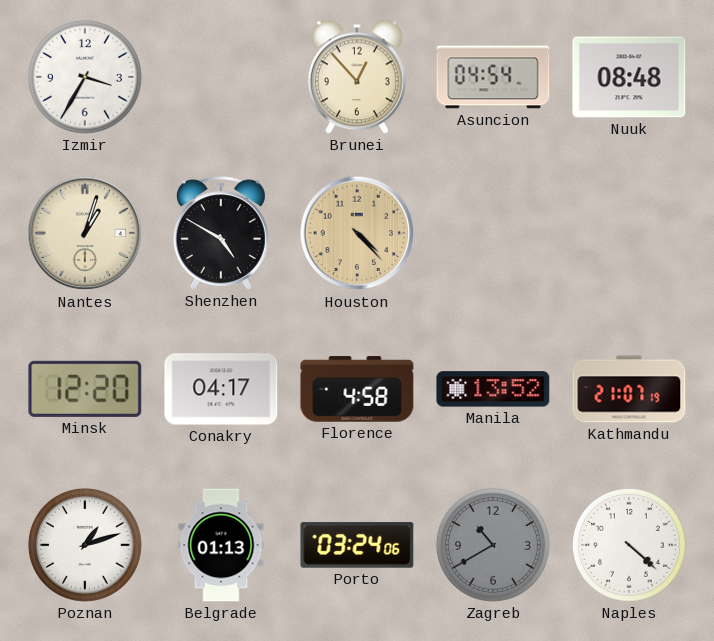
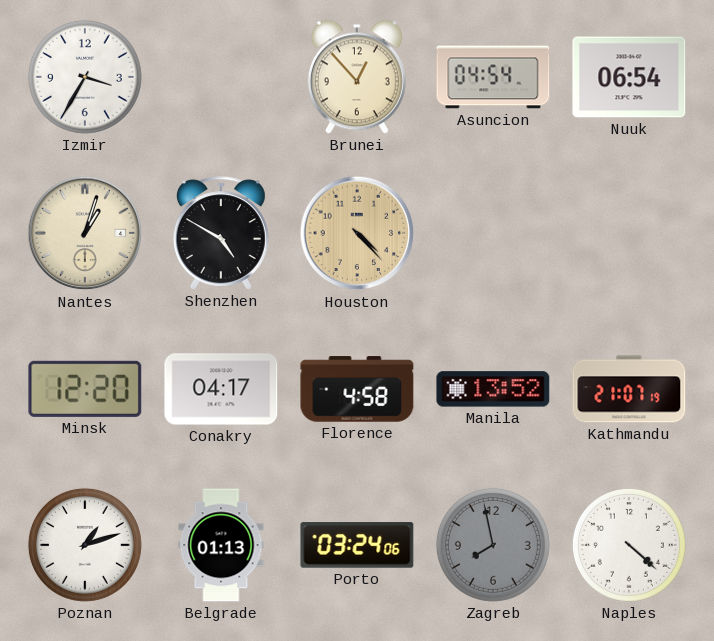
Nuuk: 08:48 -> 06:54
Zagreb: 10:40 -> 7:58
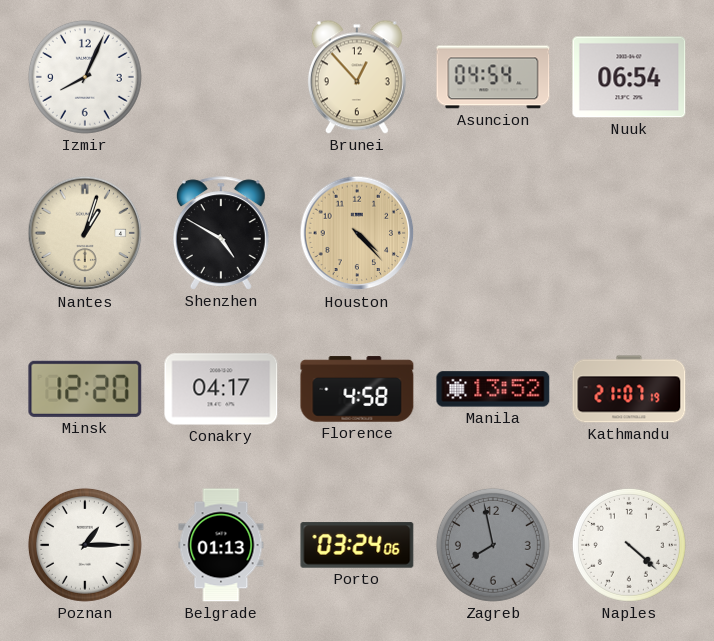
Izmir: 3:35 -> 8:04
Poznan: 1:12 -> 1:15
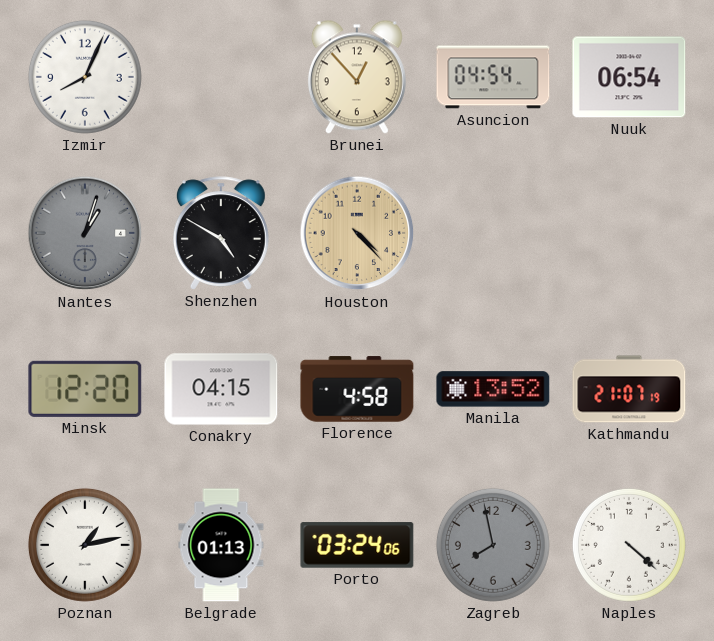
Nantes dial: cream -> grey
Conakry: 04:17 -> 04:15
Poznan: 1:15 -> 1:13
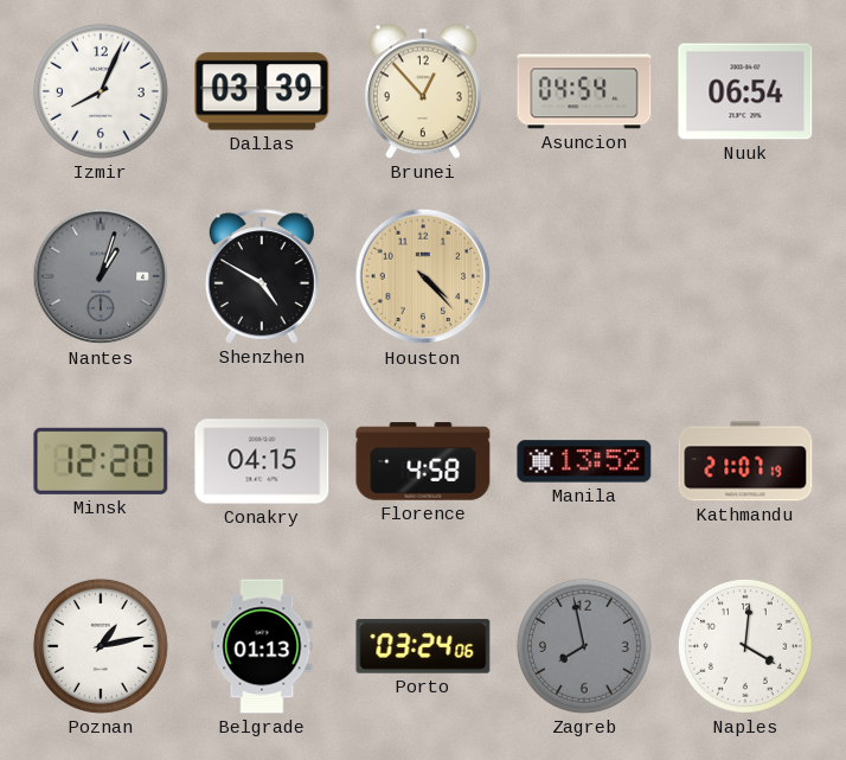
Dallas: none -> 03:39
Naples: 4:22 -> 4:01
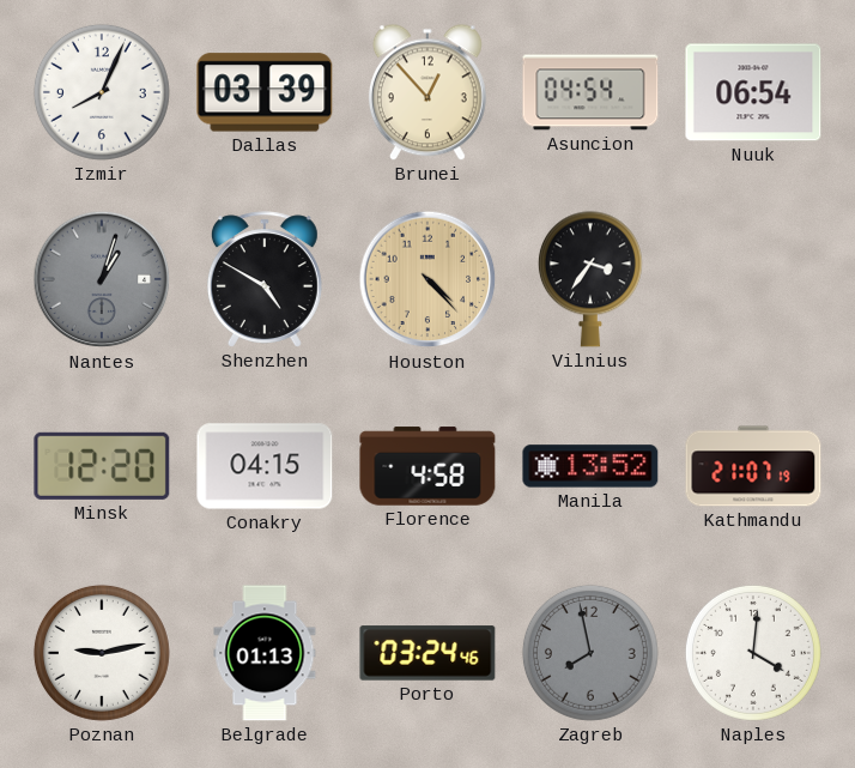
Vilnius: none -> 3:36
Poznan: 1:13 -> 9:13
Porto: 03:24:06 -> 03:24:46
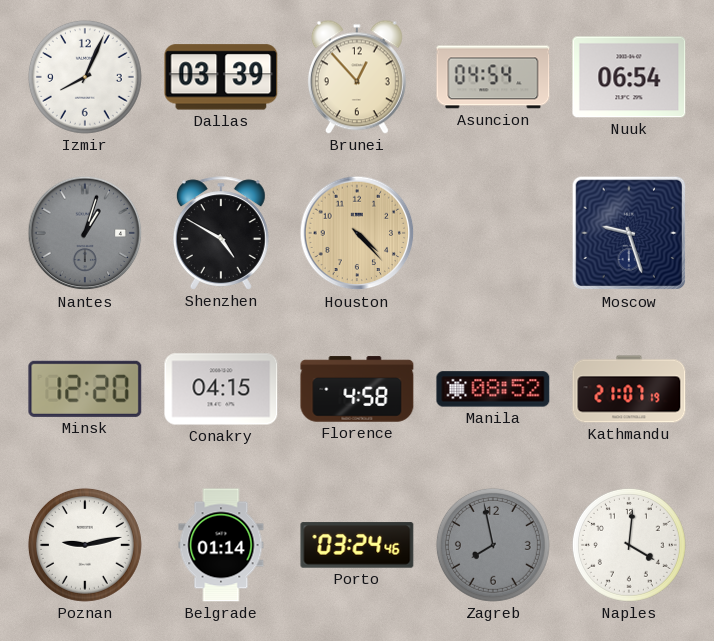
Vilnius: 3:36 -> none
Moscow: none -> 9:27
Manila: 13:52 -> 08:52
Belgrade: 01:13 -> 01:14
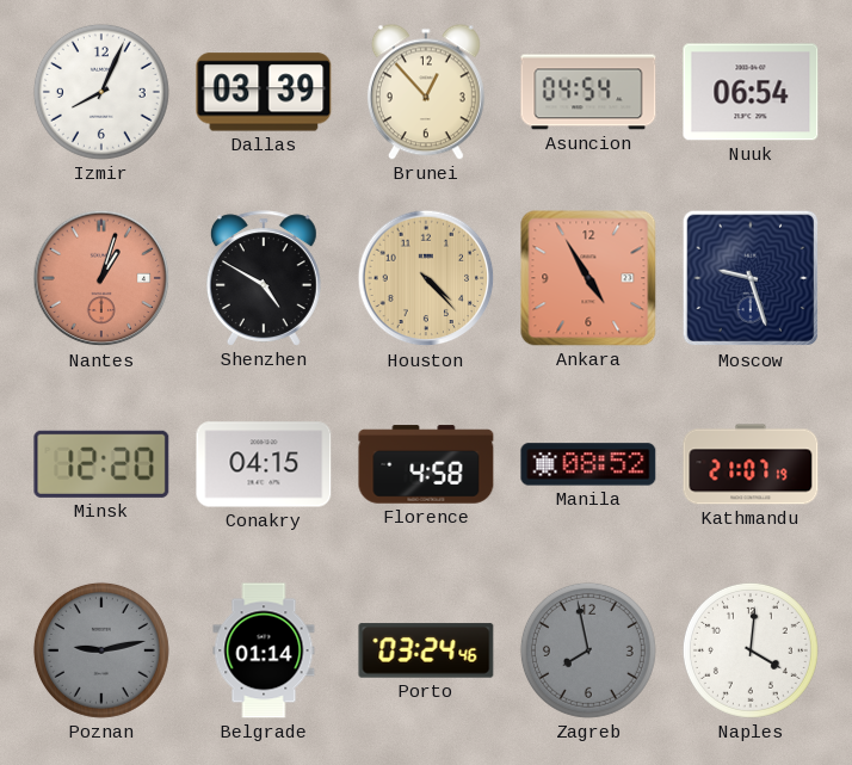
Nantes dial: grey -> salmon
Ankara: none -> 4:55
Poznan dial: white -> grey
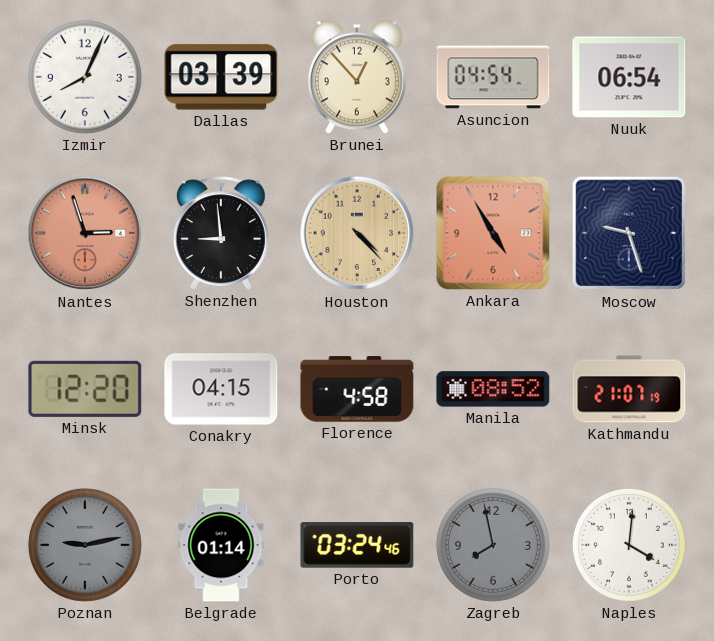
Nantes: 1:03 -> 2:57
Shenzhen: 4:50 -> 8:59
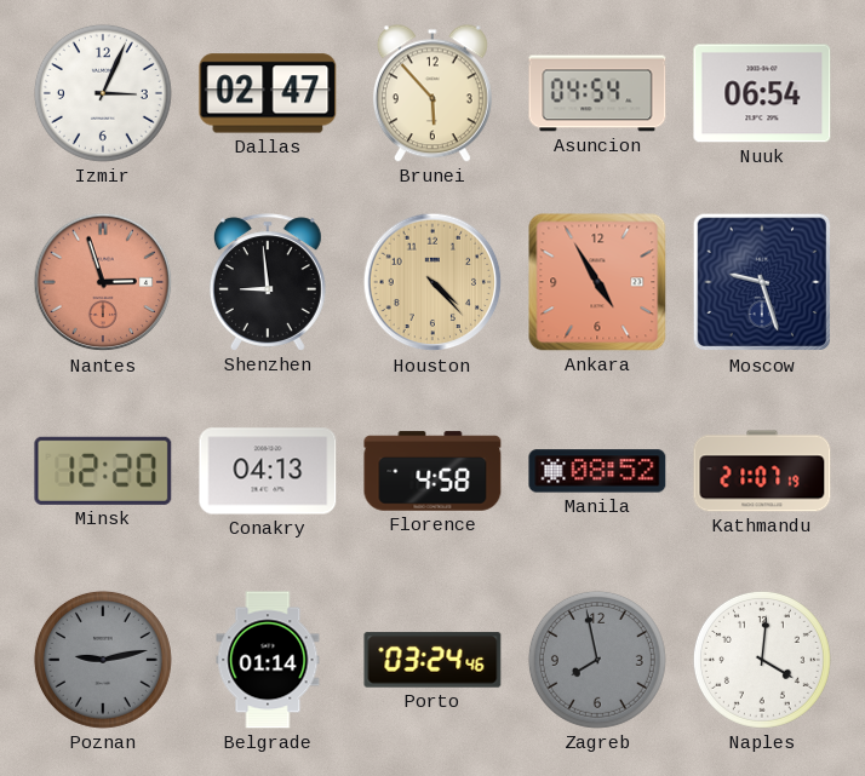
Izmir: 8:04 -> 3:04
Dallas: 03:39 -> 02:47
Brunei: 12:53 -> 5:53
Conakry: 04:15 -> 04:13
